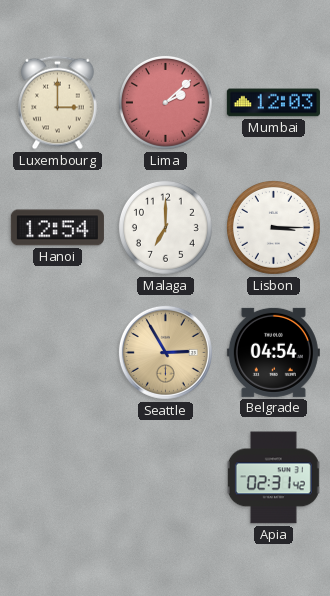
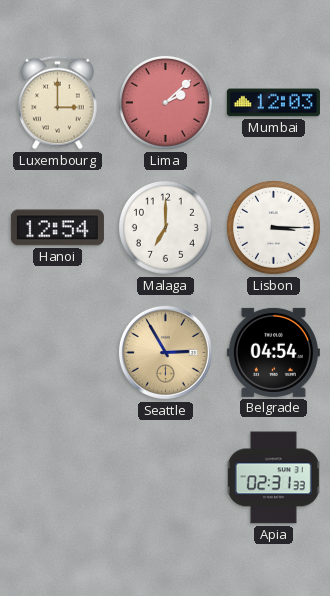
Apia: 02:31:42 -> 02:31:33
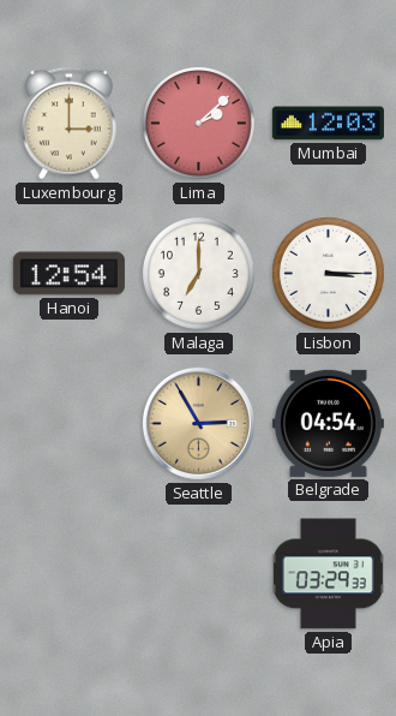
Apia: 02:31 -> 03:29
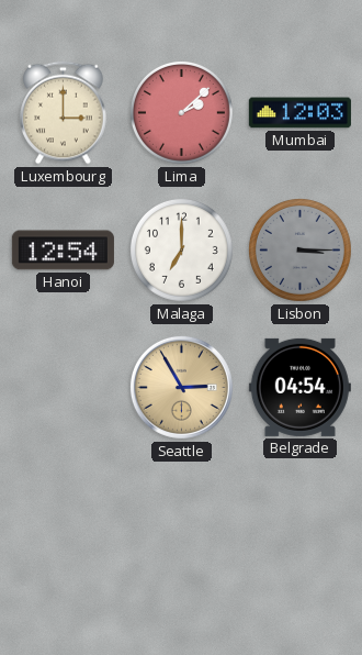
Lisbon dial: white -> grey
Apia: 03:29 -> none
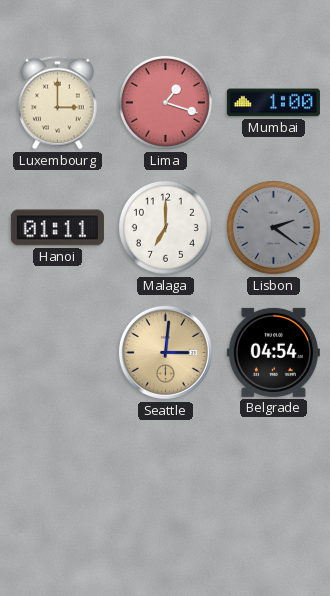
Lima: 2:08 -> 1:18
Mumbai: 12:03 -> 1:00
Hanoi: 12:54 -> 01:11
Lisbon: 3:15 -> 2:21
Seattle: 2:55 -> 3:01
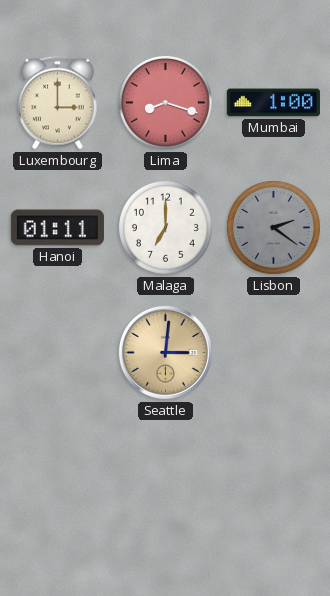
Lima: 1:18 -> 8:18
Belgrade: 04:54 -> none
